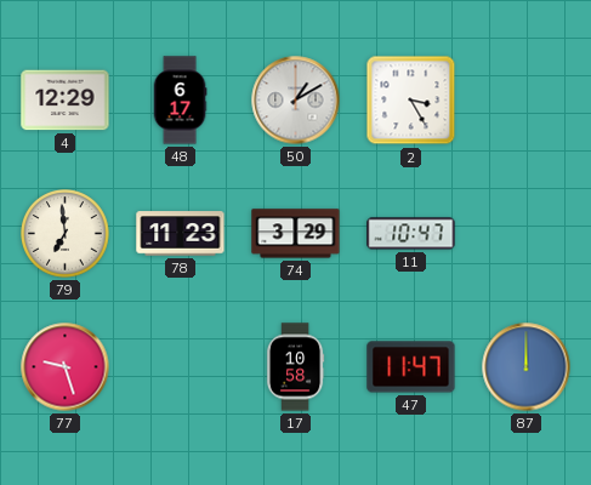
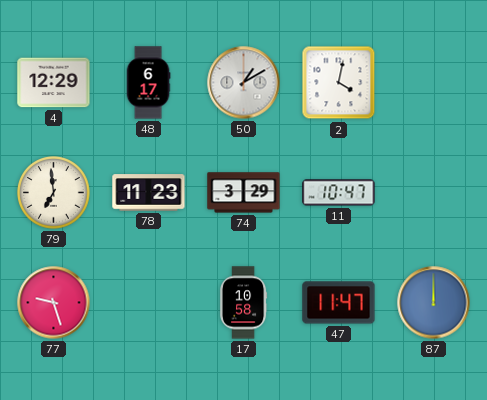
2: 3:25 -> 4:02
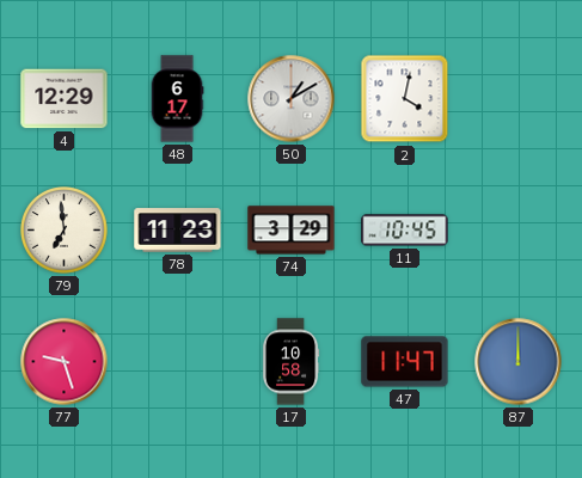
11: 10:47 -> 10:45
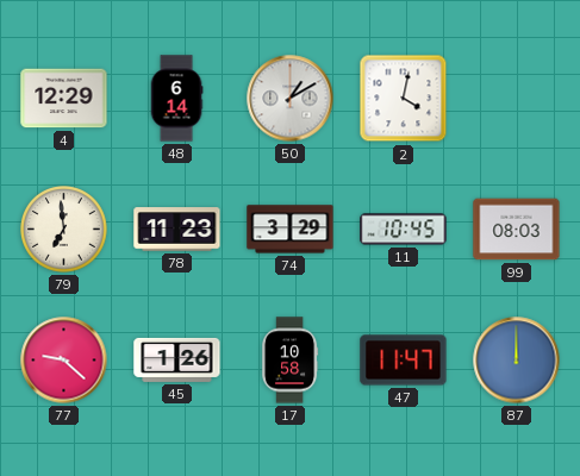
48: 6:17 -> 6:14
99: none -> 08:03
77: 9:27 -> 9:22
45: none -> 1:26
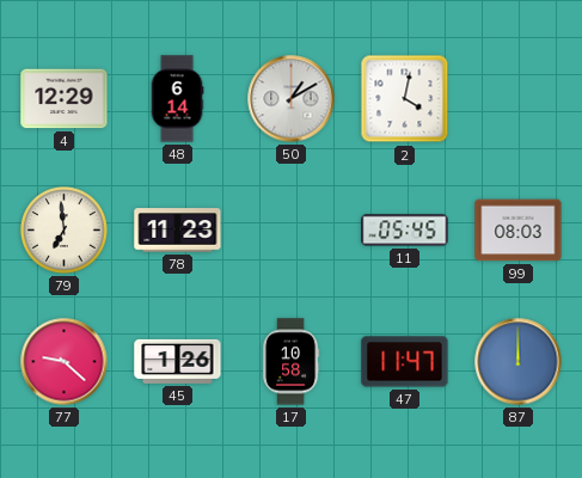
74: 3:29 -> none
11: 10:45 -> 05:45
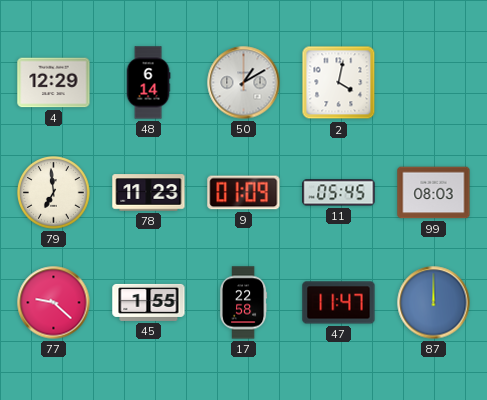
9: none -> 01:09
45: 1:26 -> 1:55
17: 10:58 -> 22:58
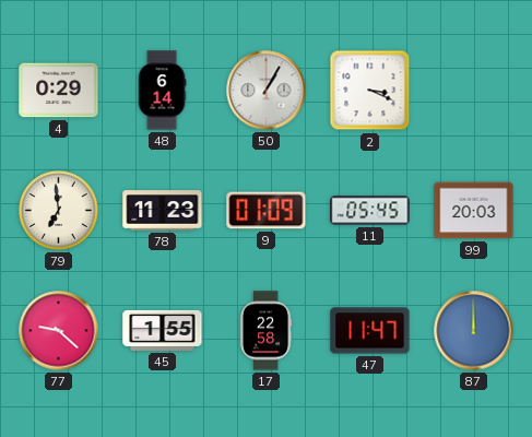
4: 12:29 -> 0:29
50: 1:10 -> 1:05
2: 4:02 -> 3:19
99: 08:03 -> 20:03
